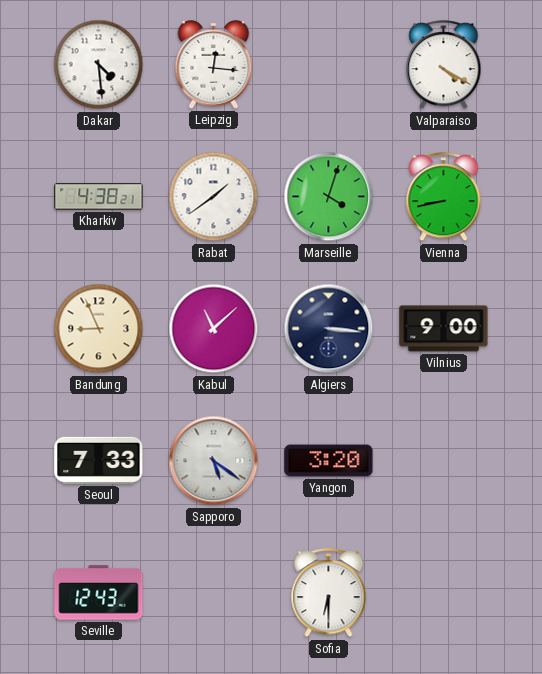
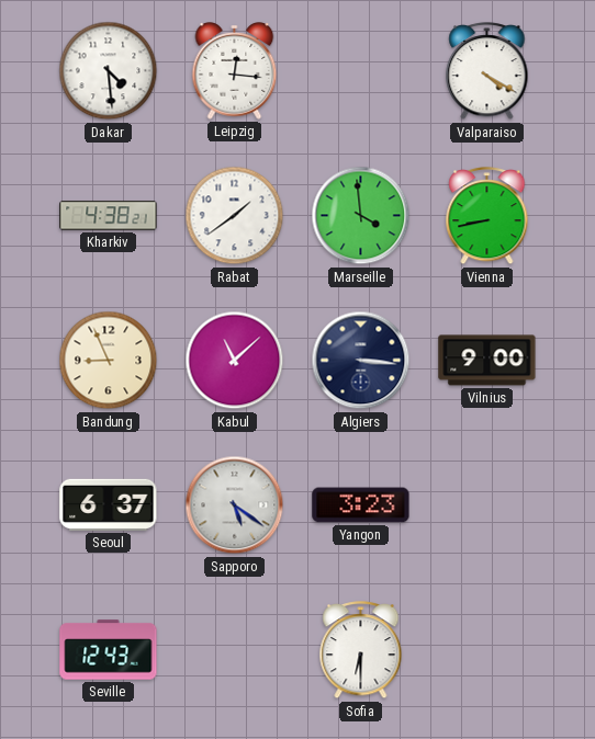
Marseille: 4:03 -> 3:59
Seoul: 7:33 -> 6:37
Yangon: 3:20 -> 3:23
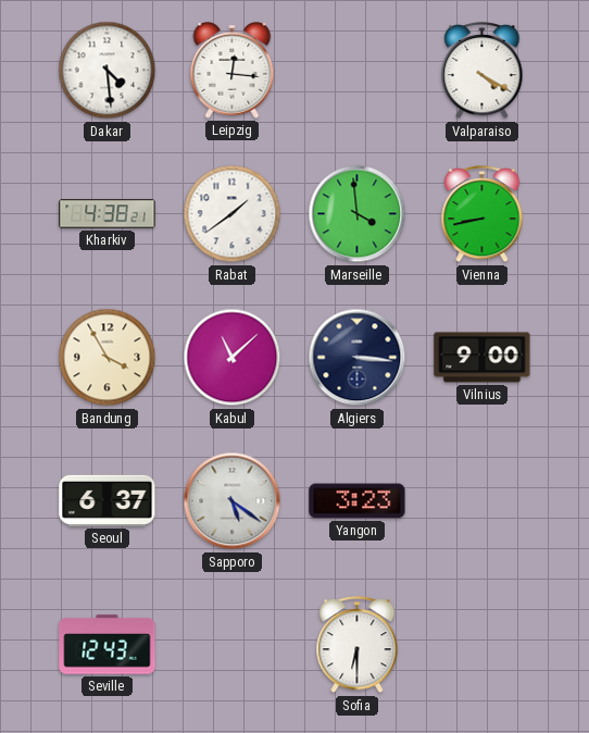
Bandung: 8:56 -> 3:55
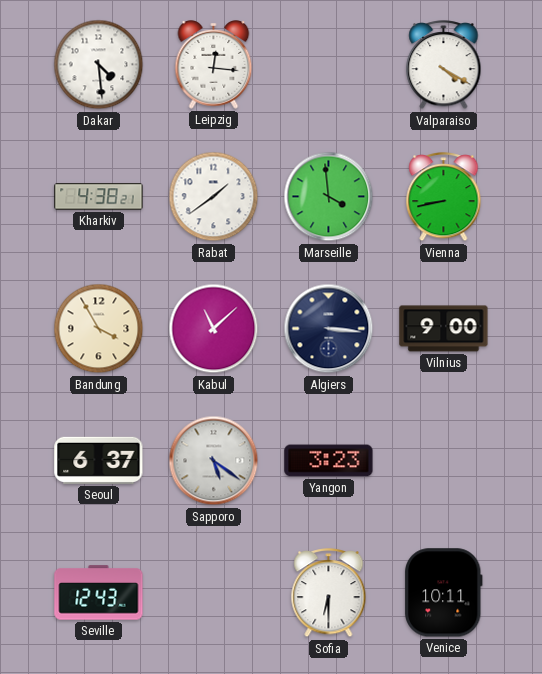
Venice: none -> 10:11
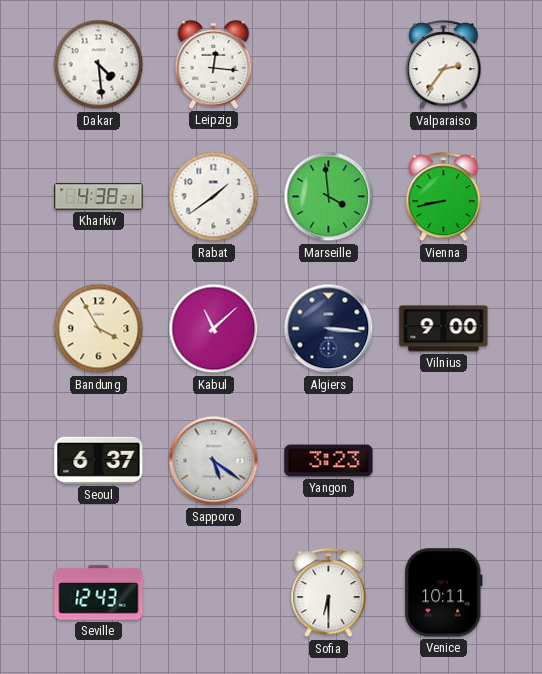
Valparaiso: 4:20 -> 2:36
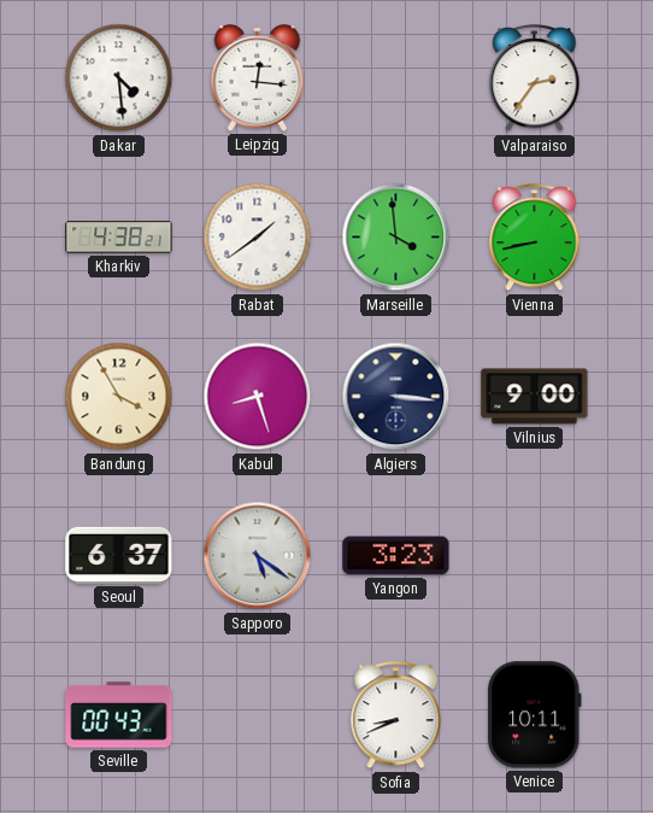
Kabul: 11:08 -> 8:27
Seville: 12:43 -> 00:43
Sofia: 6:30 -> 8:41
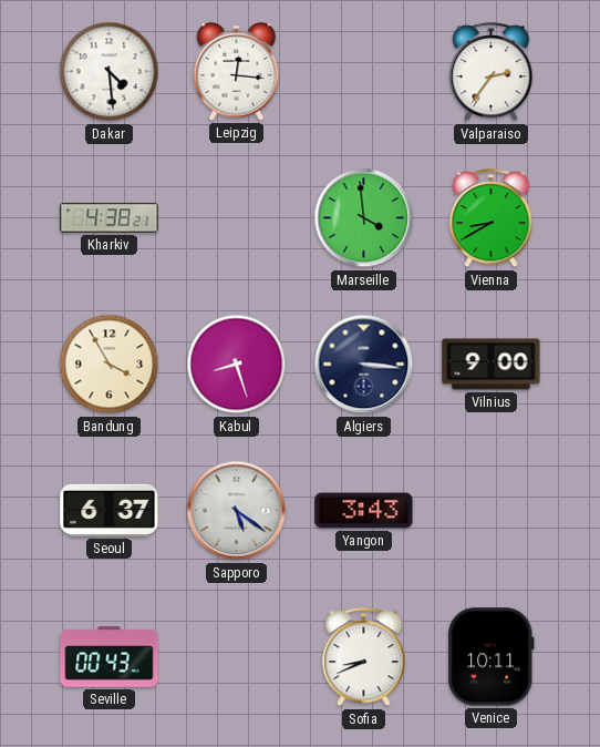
Rabat: 1:39 -> none
Vienna: 8:43 -> 8:40
Yangon: 3:23 -> 3:43
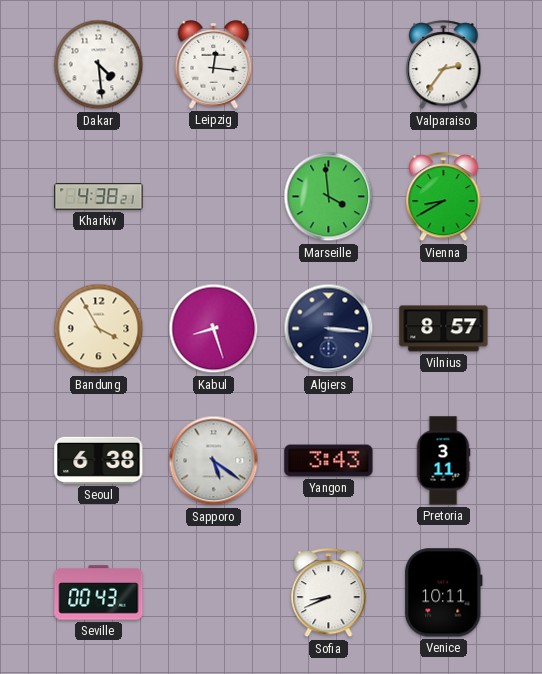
Vilnius: 9:00 -> 8:57
Seoul: 6:37 -> 6:38
Pretoria: none -> 3:11
